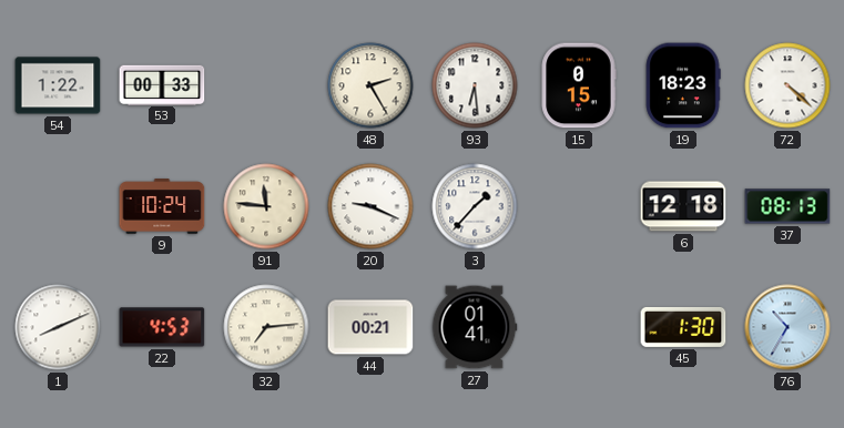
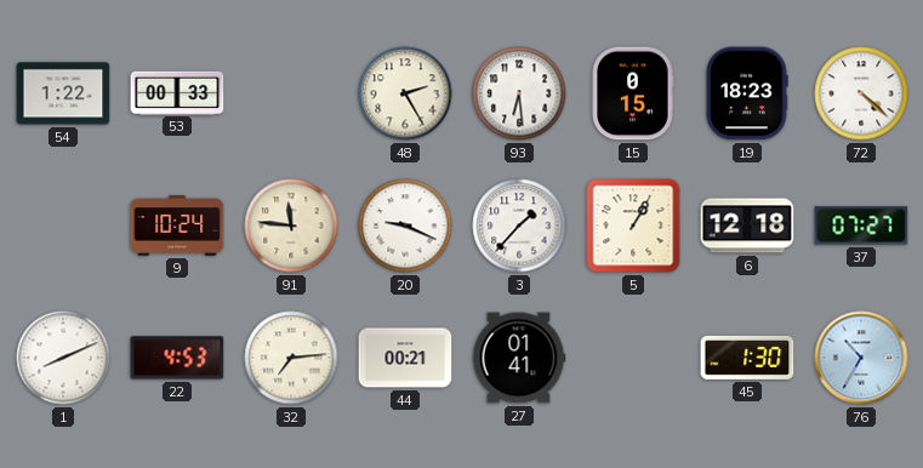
5: none -> 1:05
37: 08:13 -> 07:27
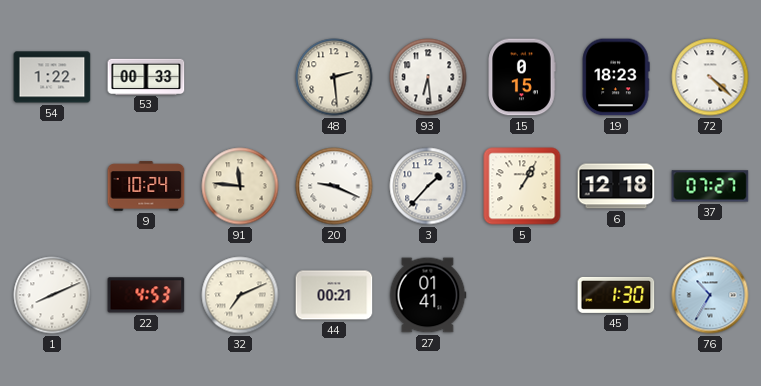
48: 2:25 -> 2:29
32: 7:14 -> 7:11
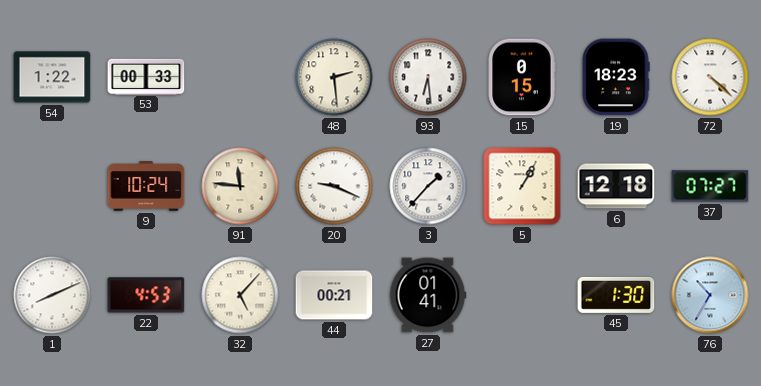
32: 7:11 -> 5:07
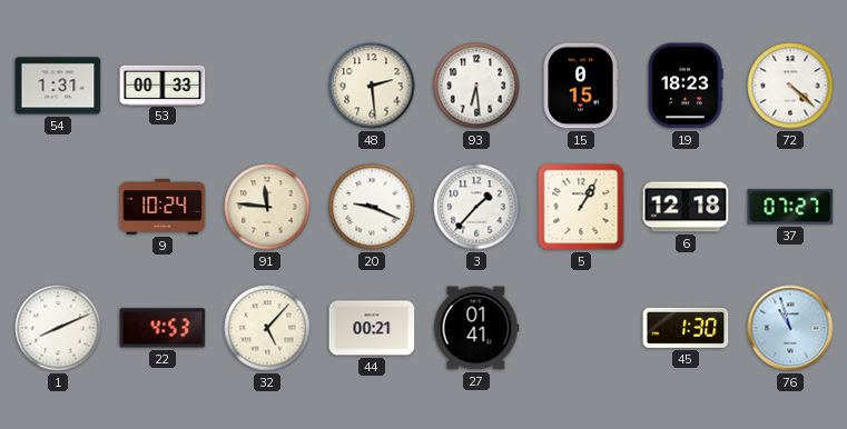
54: 1:22 -> 1:31
76: 10:35 -> 10:57
